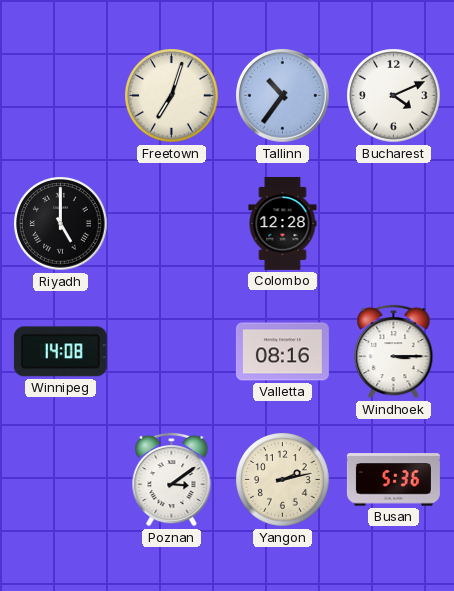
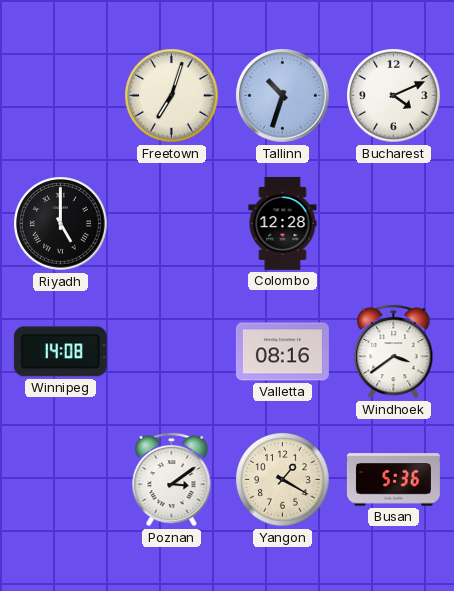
Tallinn: 10:36 -> 10:33
Windhoek: 3:15 -> 3:39
Yangon: 2:13 -> 1:20
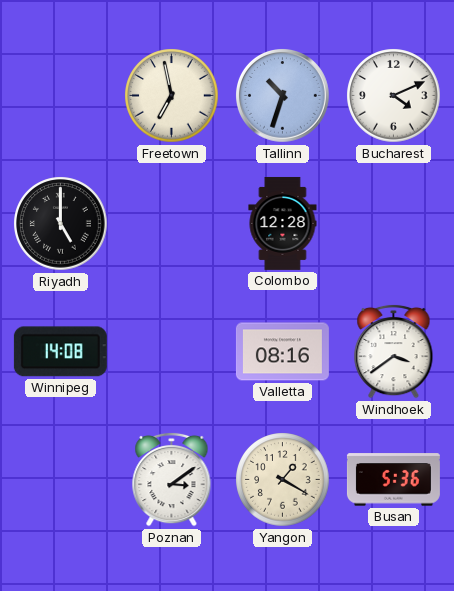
Freetown: 7:03 -> 6:58
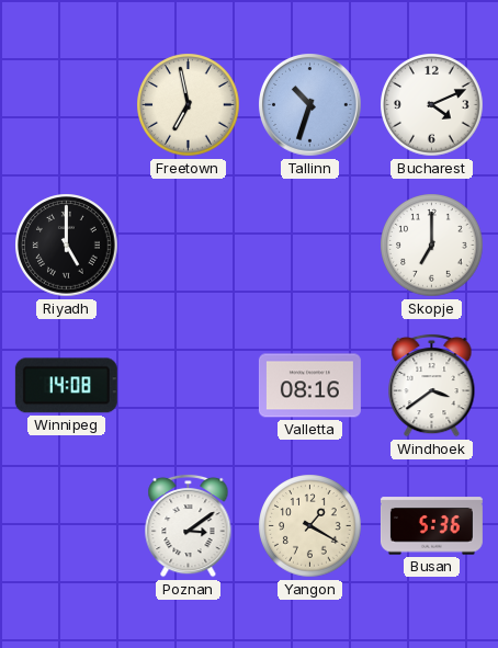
Colombo: 12:28 -> none
Skopje: none -> 7:00
